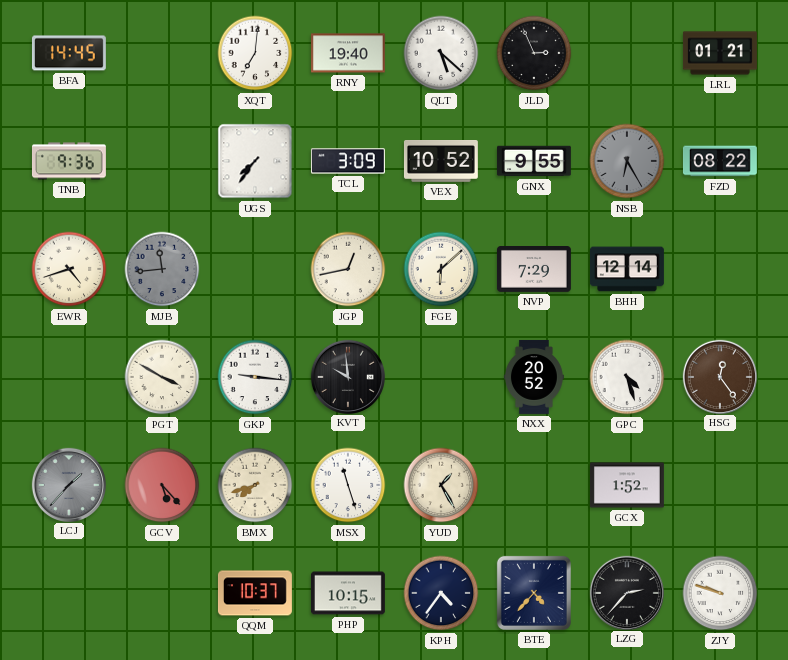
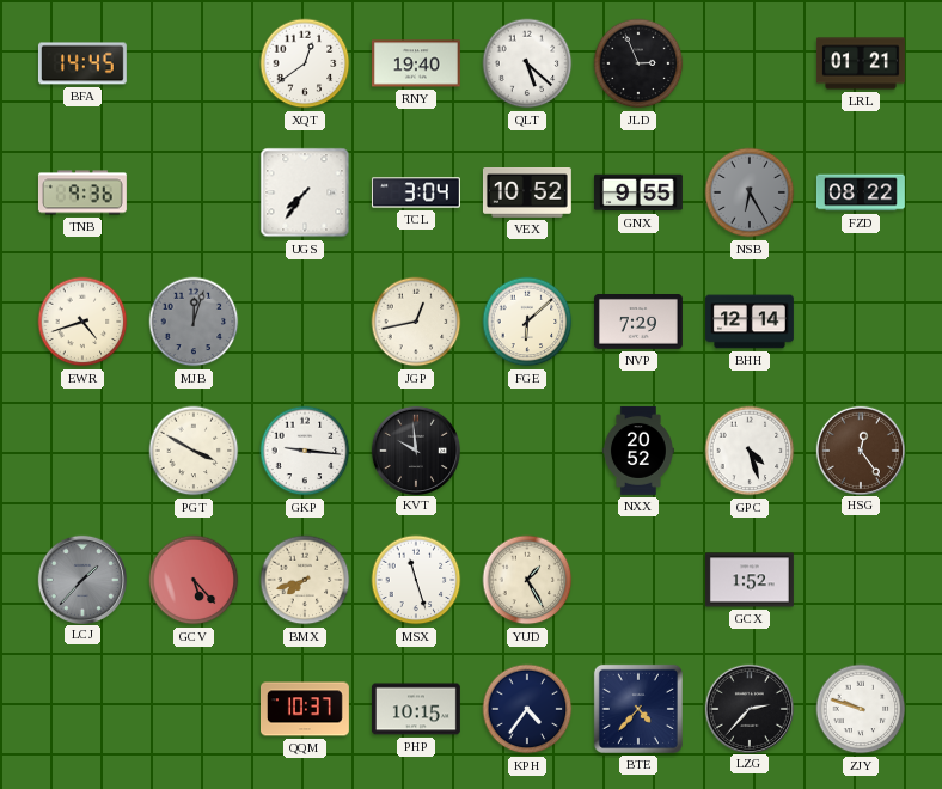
XQT: 7:01 -> 12:39
TCL: 3:09 -> 3:04
MJB: 11:44 -> 12:03
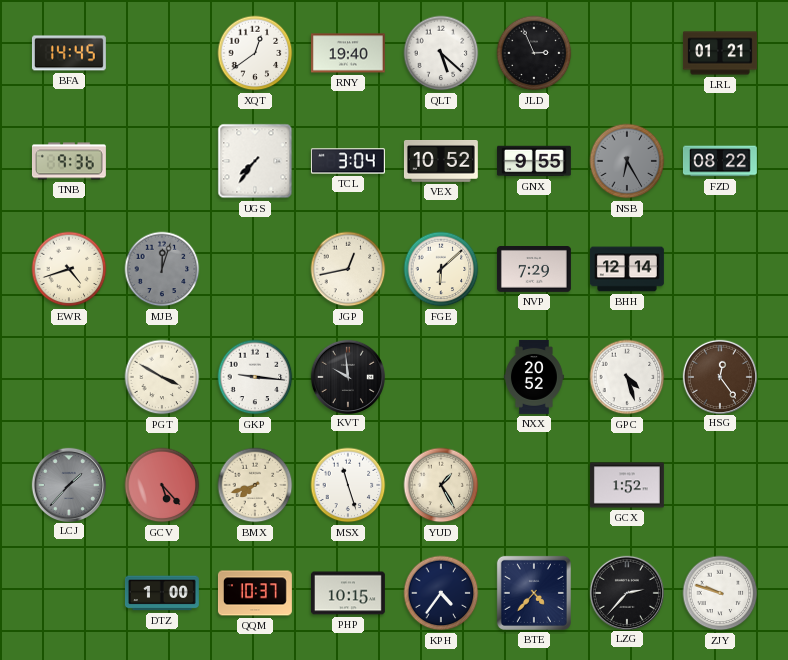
DTZ: none -> 1:00
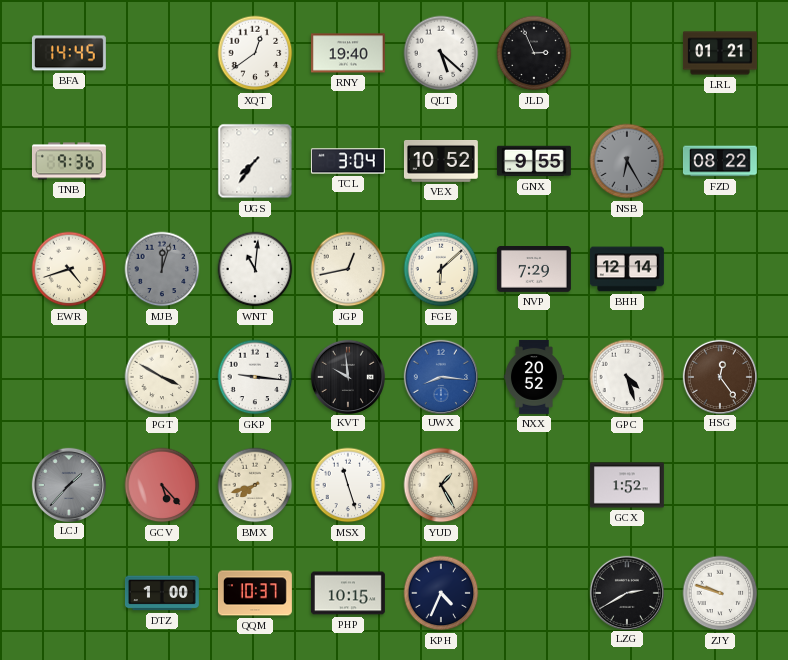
WNT: none -> 11:01
UWX: none -> 8:16
KPH: 4:36 -> 4:34
BTE: 4:37 -> none
LZG: 2:37 -> 2:40
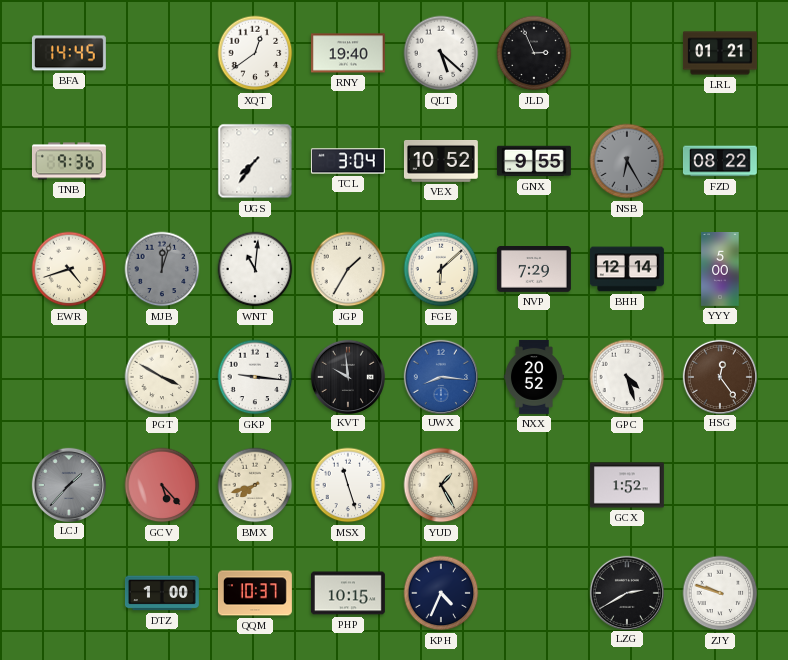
JGP: 12:43 -> 1:35
YYY: none -> 5:00
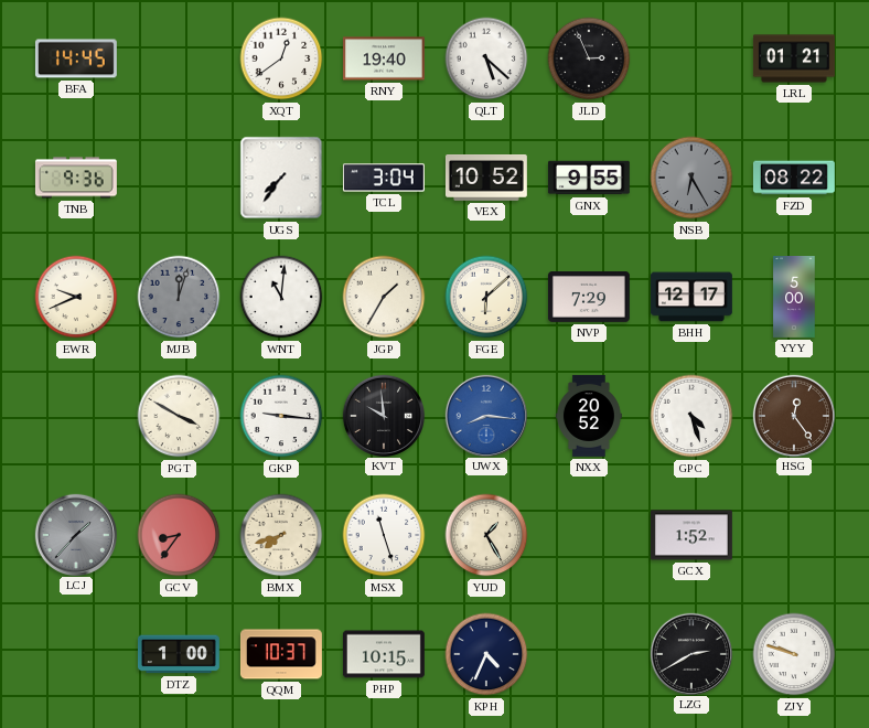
EWR: 4:42 -> 9:41
BHH: 12:14 -> 12:17
GCV: 5:23 -> 8:36
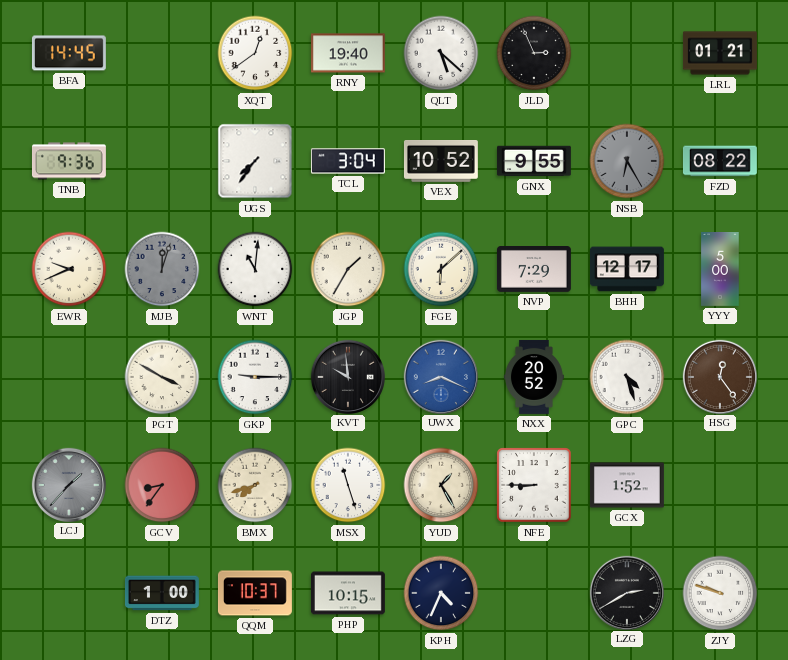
GKP: 9:16 -> 9:15
UWX: 8:16 -> 8:19
NFE: none -> 8:45
